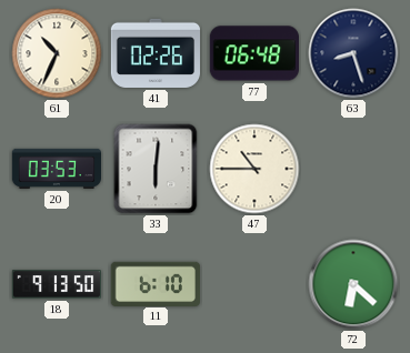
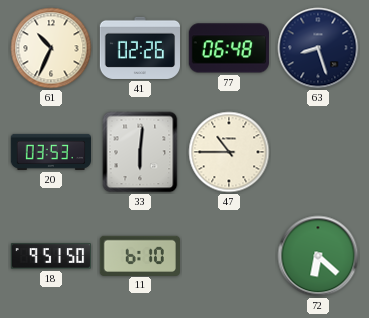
18: 9:13 -> 9:51
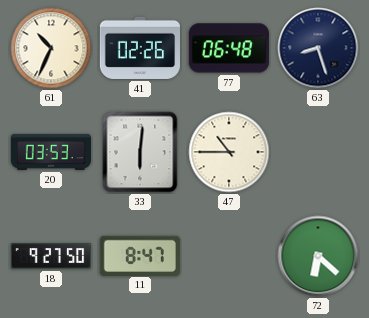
18: 9:51 -> 9:27
11: 6:10 -> 8:47
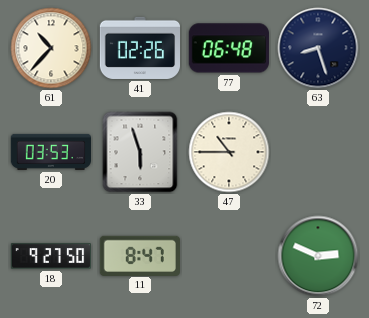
61: 10:34 -> 10:37
33: 6:01 -> 5:57
72: 6:22 -> 2:49
